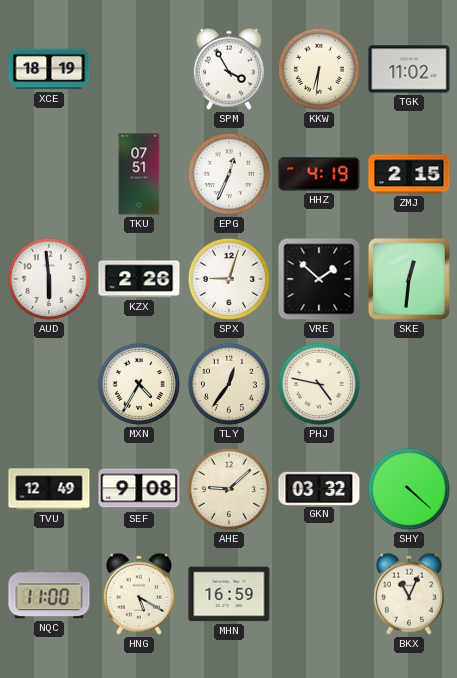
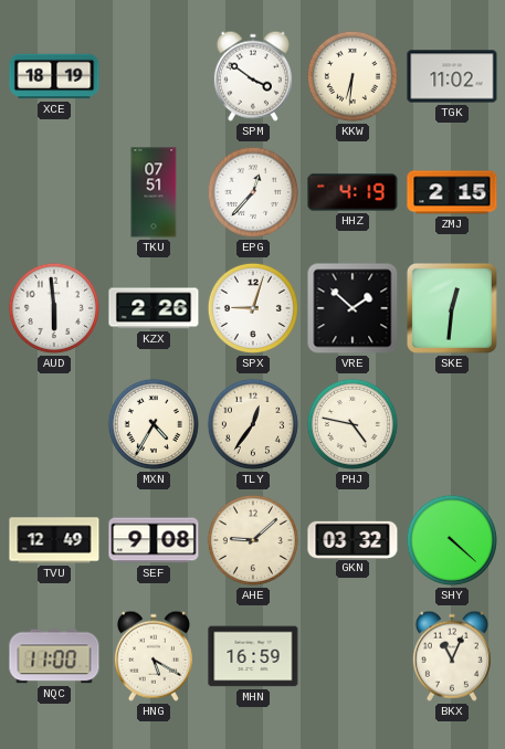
SPM: 3:55 -> 3:51
EPG: 12:34 -> 12:37
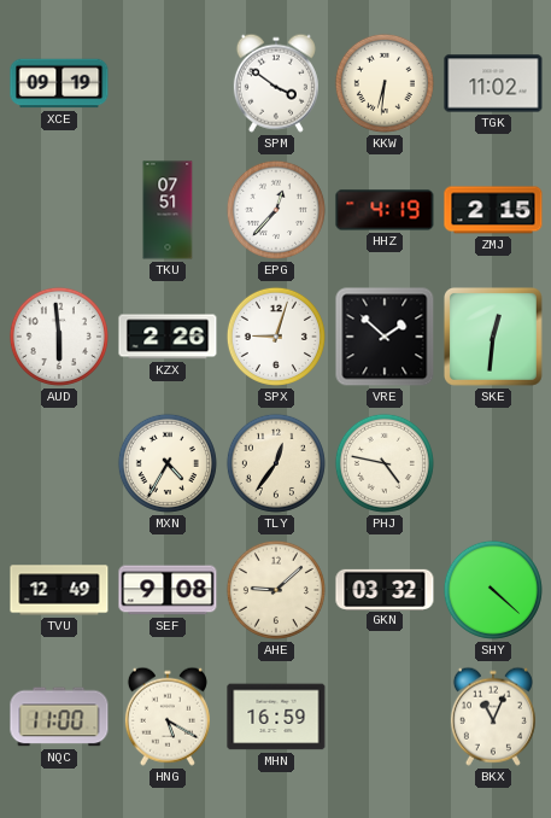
XCE: 18:19 -> 09:19
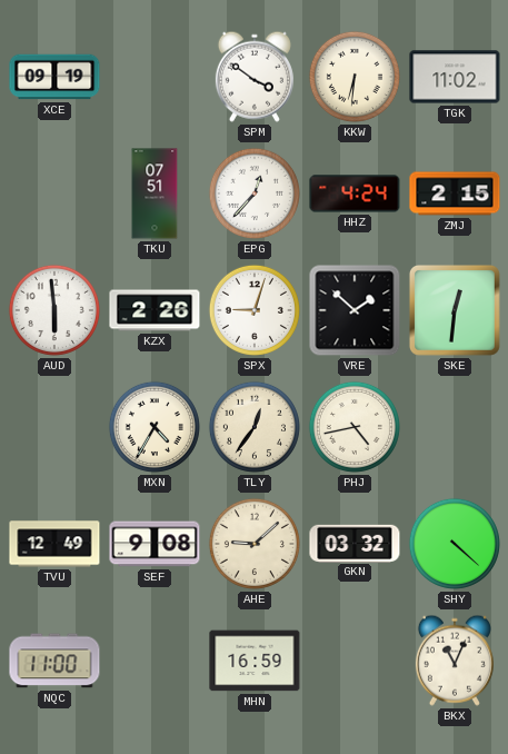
HHZ: 4:19 -> 4:24
PHJ: 4:47 -> 4:43
HNG: 5:20 -> none
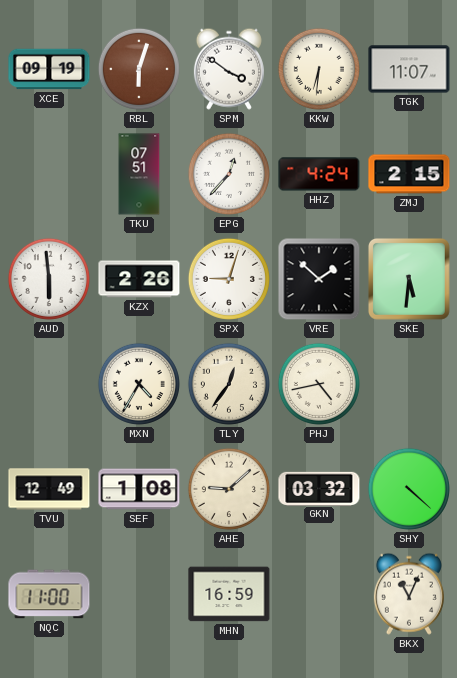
RBL: none -> 6:03
TGK: 11:02 -> 11:07
SKE: 12:31 -> 5:31
SEF: 9:08 -> 1:08
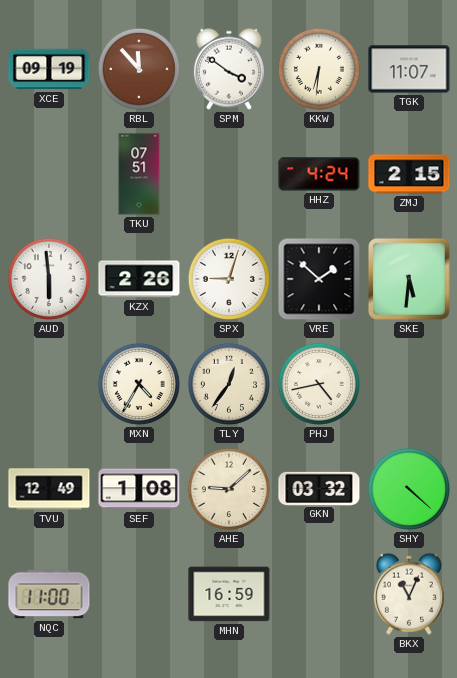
RBL: 6:03 -> 11:53
EPG: 12:37 -> none
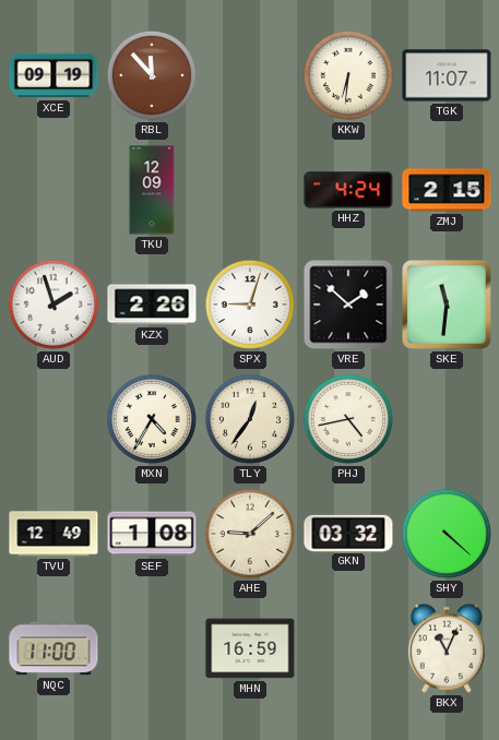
SPM: 3:51 -> none
TKU: 07:51 -> 12:09
AUD: 5:59 -> 1:57
SKE: 5:31 -> 11:31
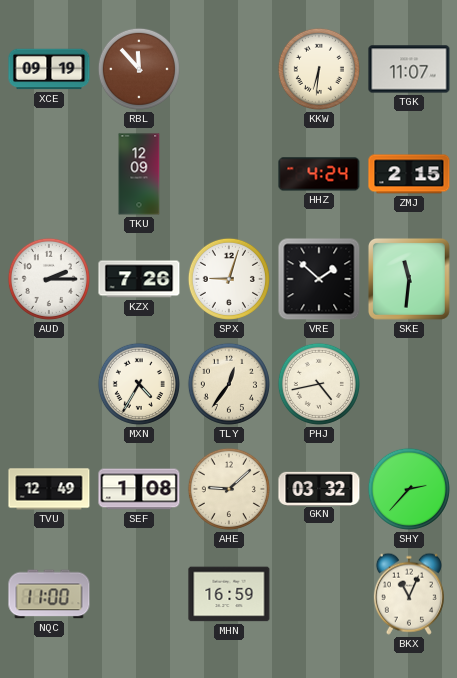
AUD: 1:57 -> 2:15
KZX: 2:26 -> 7:26
SHY: 4:22 -> 2:37
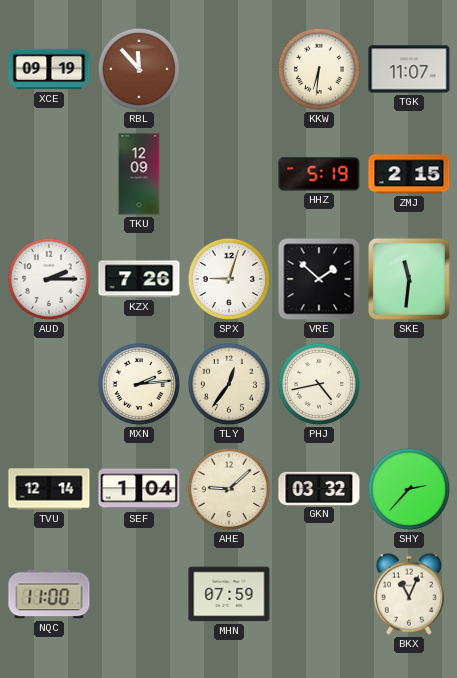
HHZ: 4:24 -> 5:19
MXN: 4:35 -> 2:14
TVU: 12:49 -> 12:14
SEF: 1:08 -> 1:04
MHN: 16:59 -> 07:59
